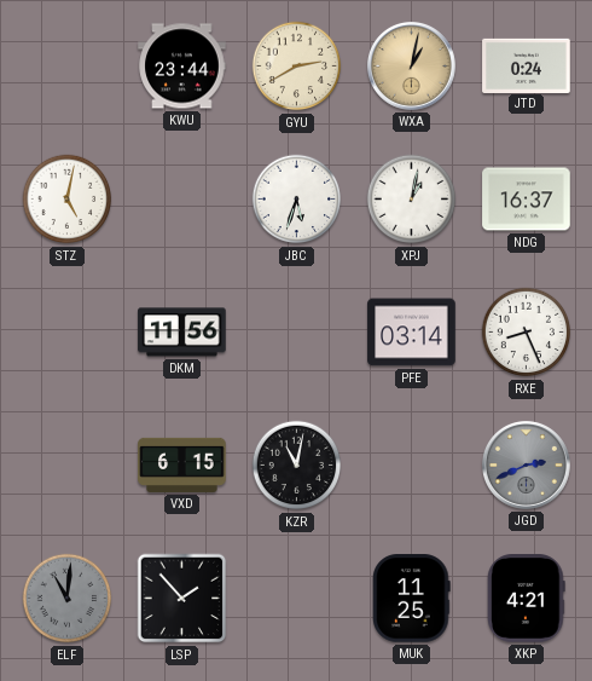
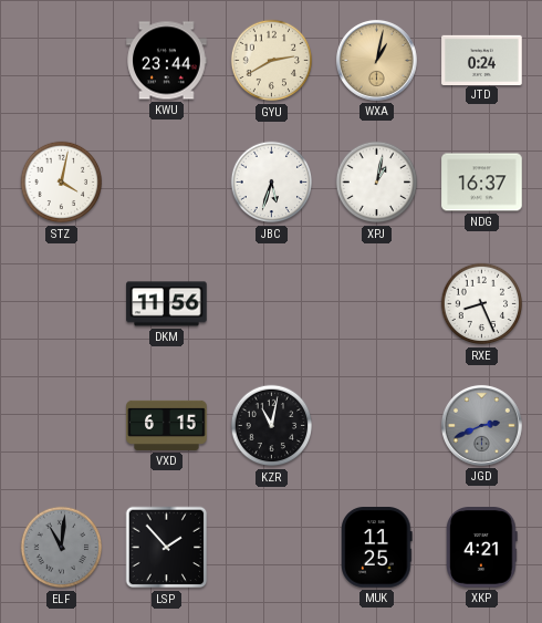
STZ: 5:02 -> 4:02
PFE: 03:14 -> none
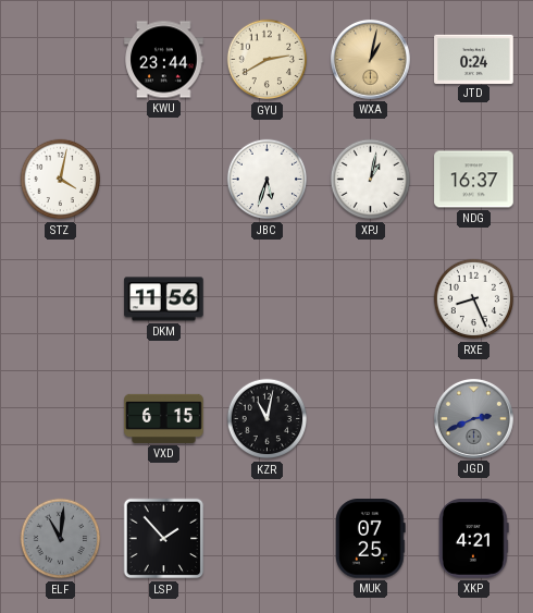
MUK: 11:25 -> 07:25
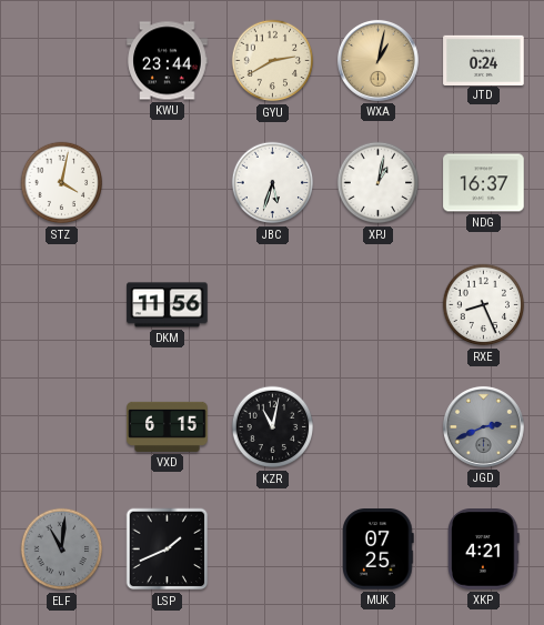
LSP: 1:53 -> 1:41
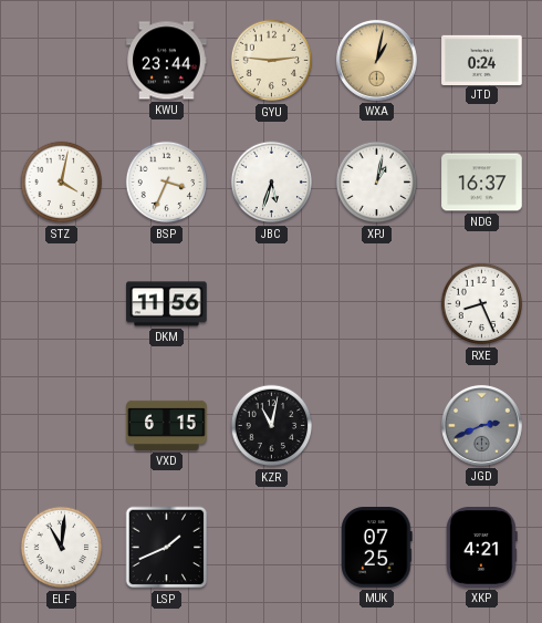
GYU: 2:40 -> 2:46
BSP: none -> 3:34
ELF dial: grey -> white
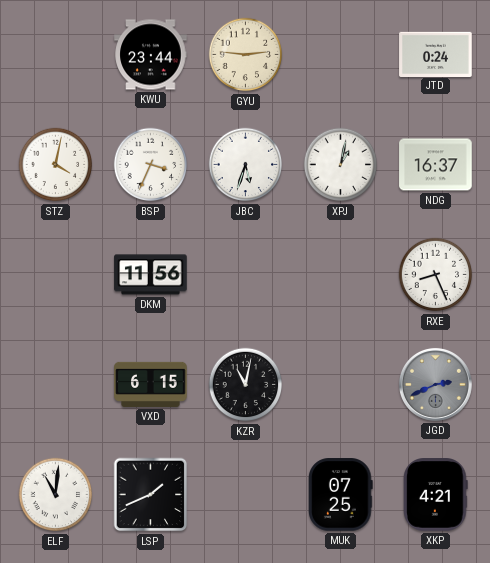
WXA: 1:02 -> none
